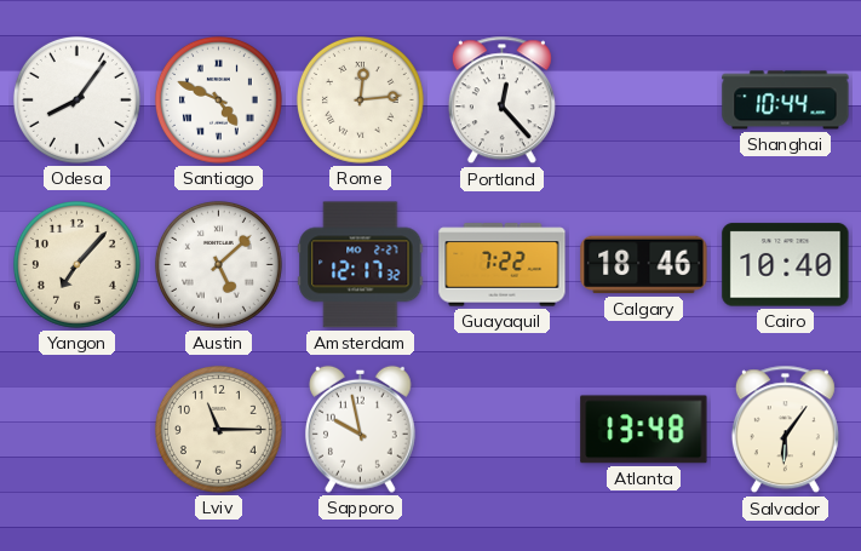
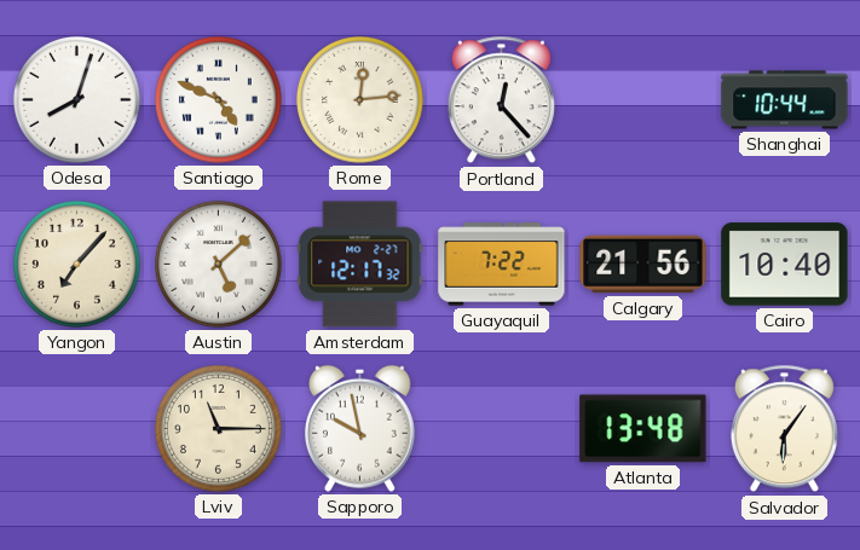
Odesa: 8:06 -> 8:03
Calgary: 18:46 -> 21:56
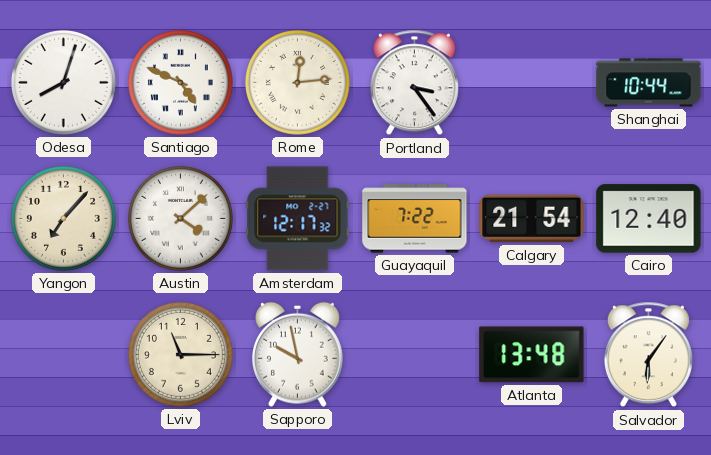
Portland: 12:23 -> 3:24
Austin: 5:08 -> 4:08
Calgary: 21:56 -> 21:54
Cairo: 10:40 -> 12:40
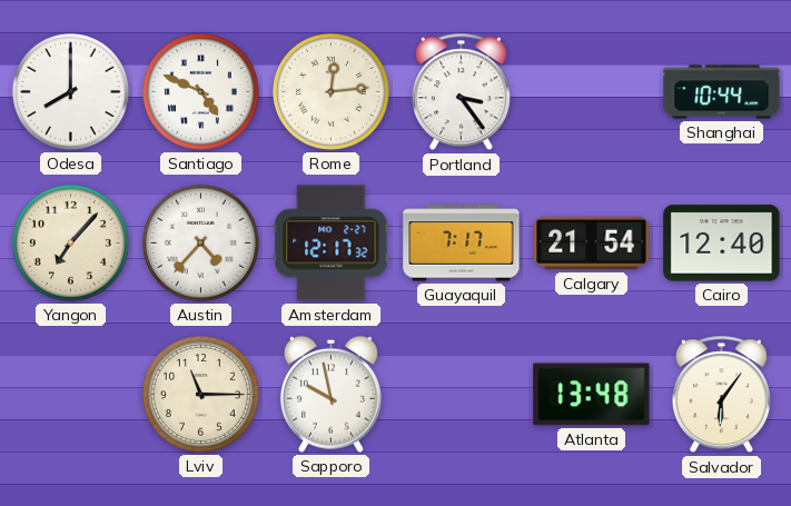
Odesa: 8:03 -> 8:00
Austin: 4:08 -> 4:37
Guayaquil: 7:22 -> 7:17
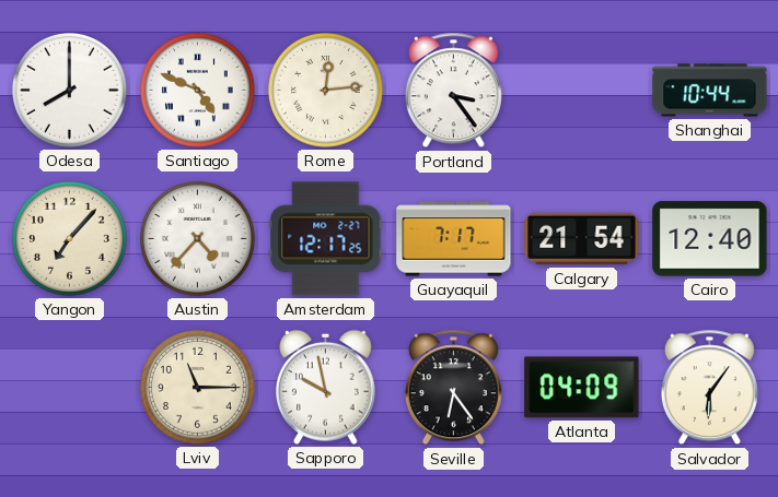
Amsterdam: 12:17:32 -> 12:17:25
Seville: none -> 6:24
Atlanta: 13:48 -> 04:09
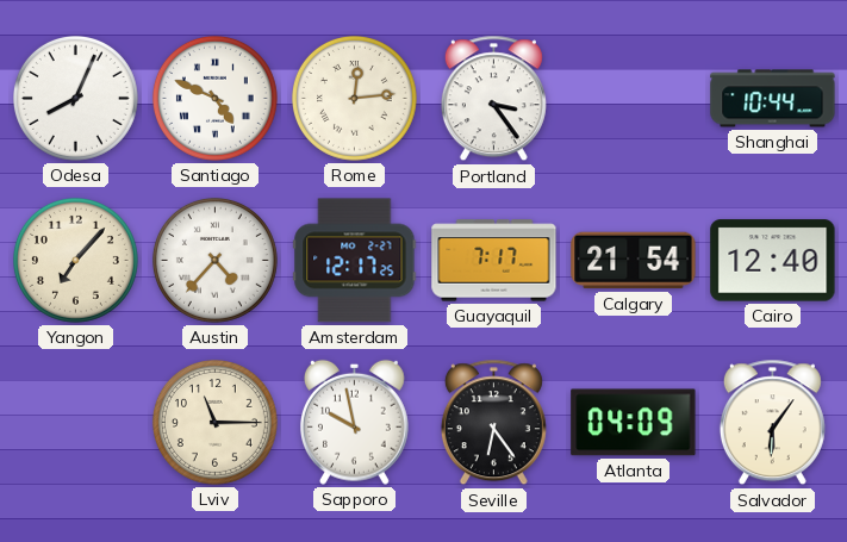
Odesa: 8:00 -> 8:04
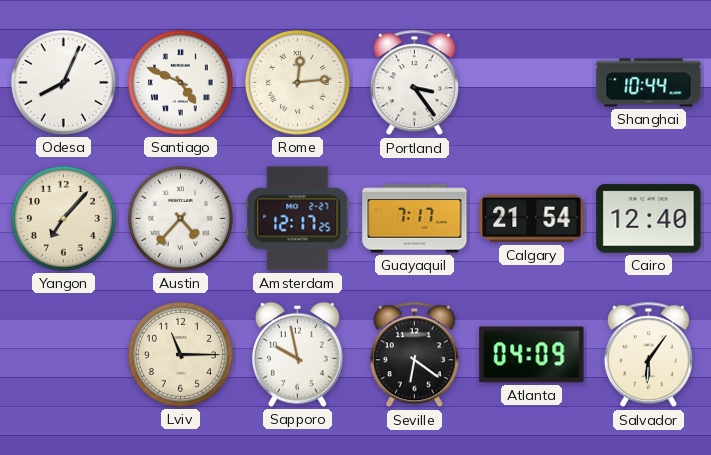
Seville: 6:24 -> 6:21
